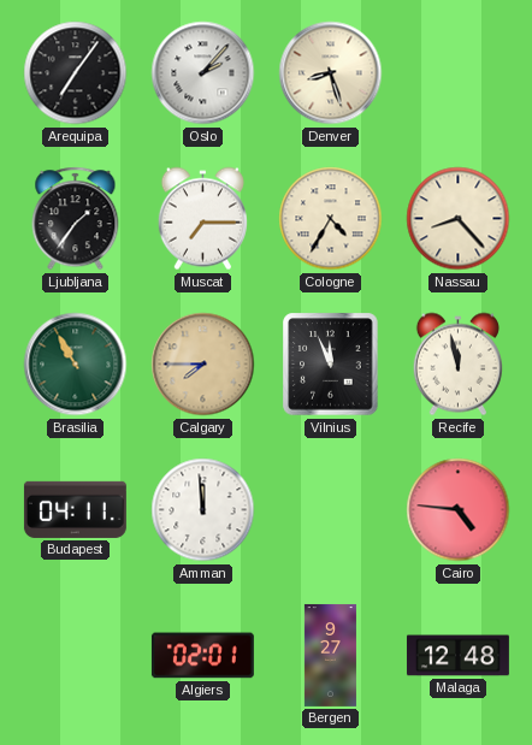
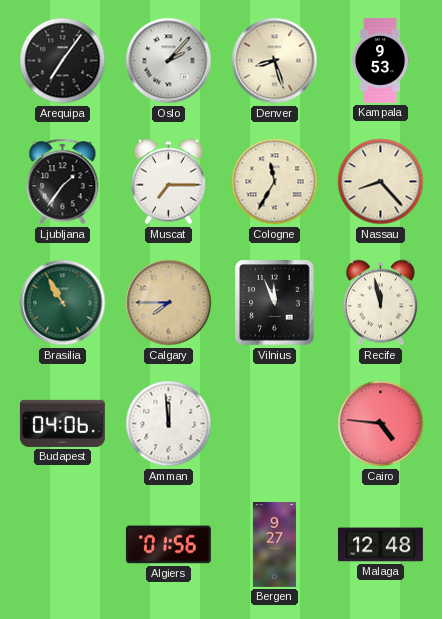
Kampala: none -> 9:53
Cologne: 4:35 -> 11:35
Budapest: 04:11 -> 04:06
Algiers: 02:01 -> 01:56
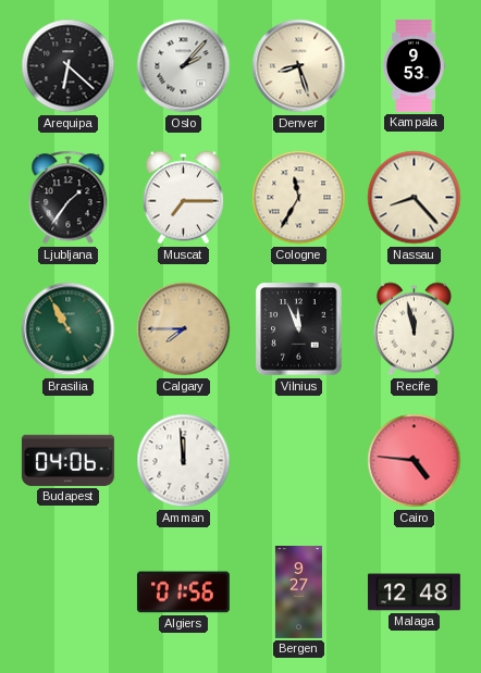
Arequipa: 7:06 -> 6:22
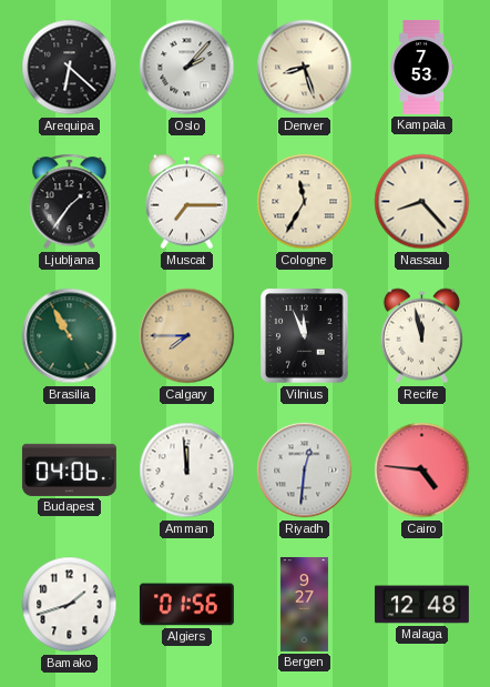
Kampala: 9:53 -> 7:53
Riyadh: none -> 12:31
Bamako: none -> 1:42
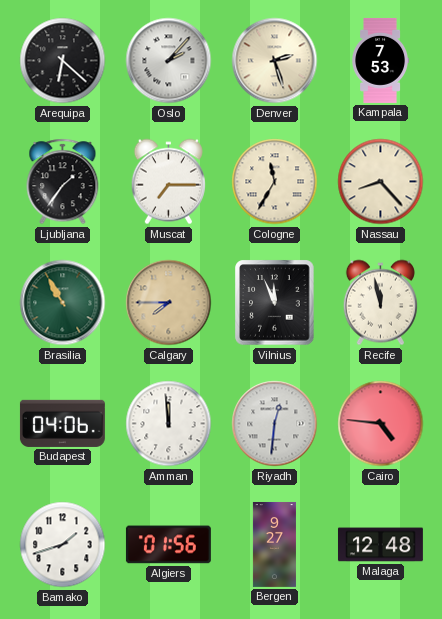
Denver: 8:27 -> 2:27
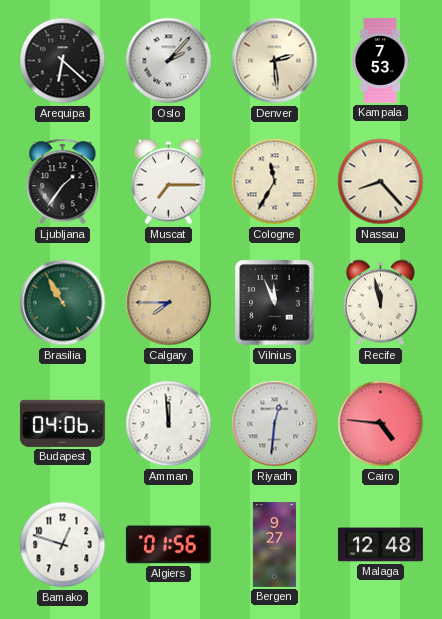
Denver: 2:27 -> 2:29
Bamako: 1:42 -> 12:48
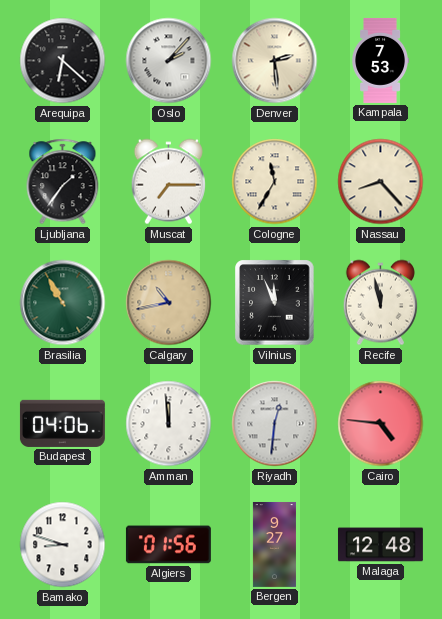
Calgary: 7:45 -> 10:43
Bamako: 12:48 -> 8:48
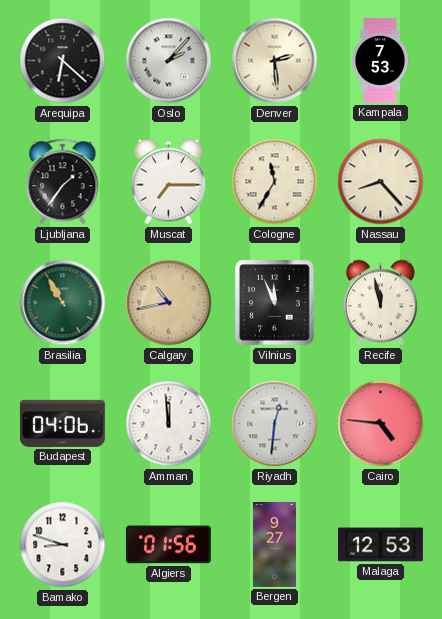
Malaga: 12:48 -> 12:53
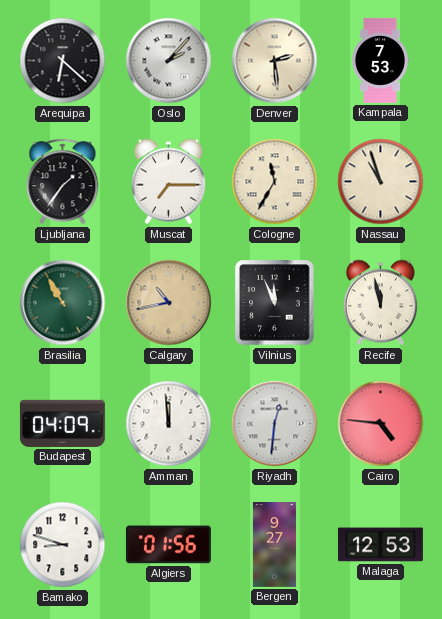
Nassau: 8:23 -> 10:57
Budapest: 04:06 -> 04:09
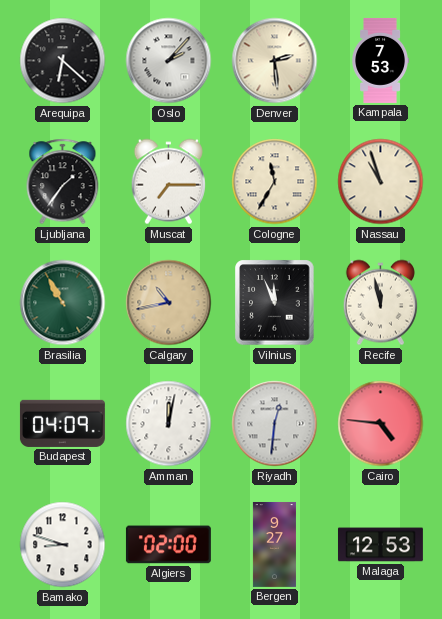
Amman: 11:59 -> 12:02
Algiers: 01:56 -> 02:00
